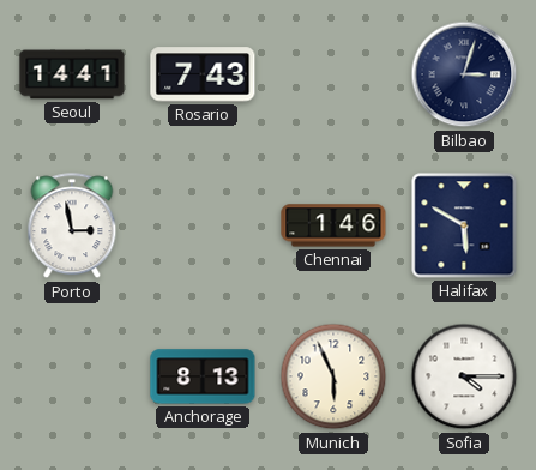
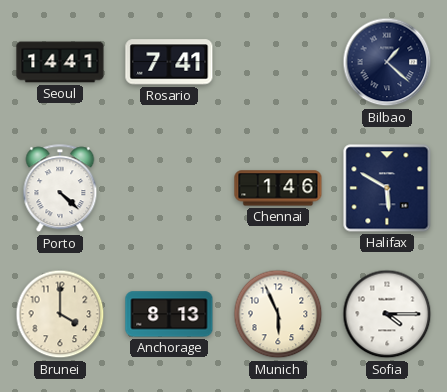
Rosario: 7:43 -> 7:41
Bilbao: 3:03 -> 1:22
Porto: 2:58 -> 4:22
Brunei: none -> 4:00
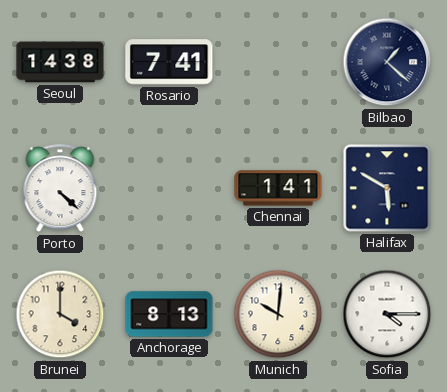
Seoul: 14:41 -> 14:38
Chennai: 1:46 -> 1:41
Munich: 5:56 -> 10:01
